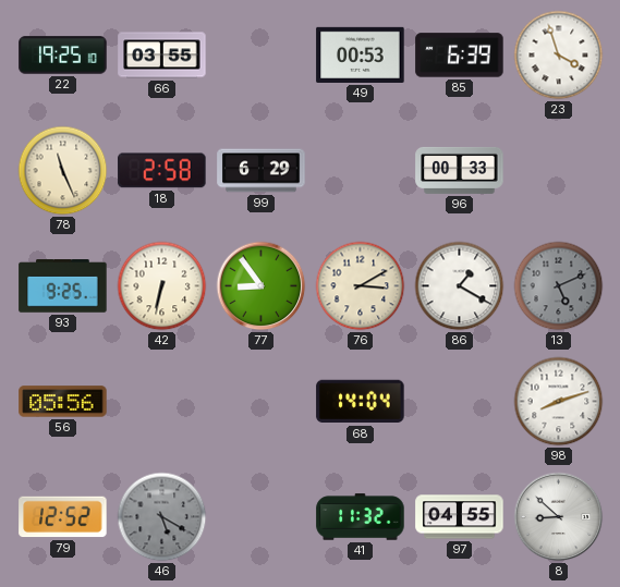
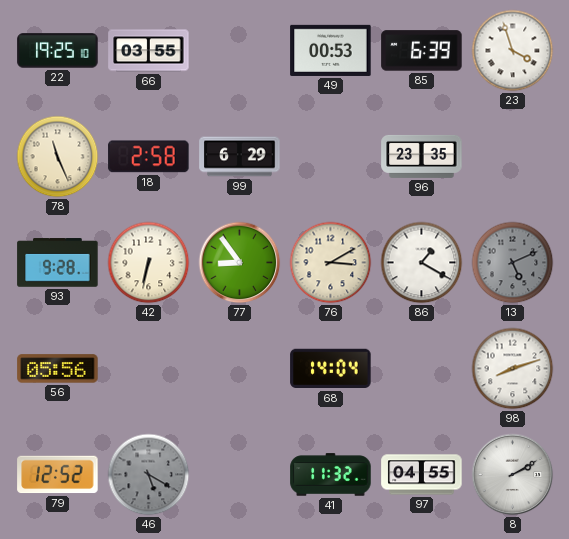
96: 00:33 -> 23:35
93: 9:25 -> 9:28
8: 8:52 -> 2:10
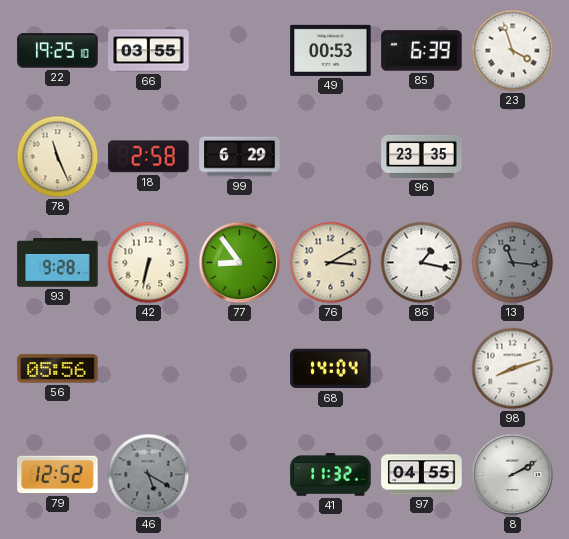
86: 1:20 -> 1:17
13: 5:11 -> 11:16
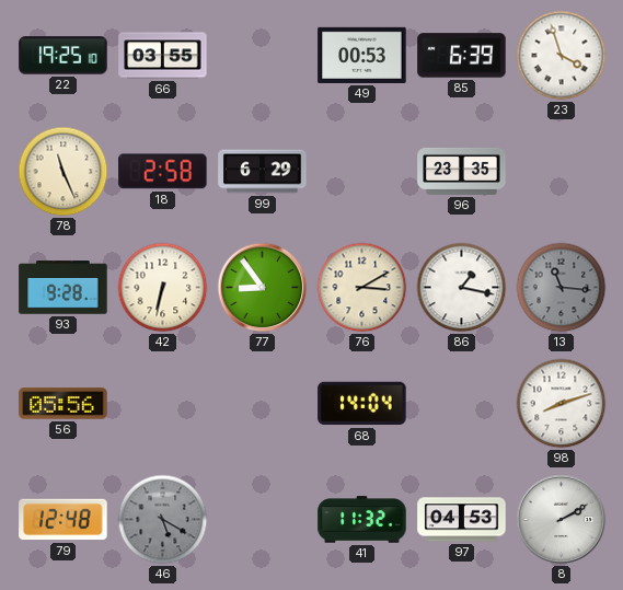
79: 12:52 -> 12:48
97: 04:55 -> 04:53
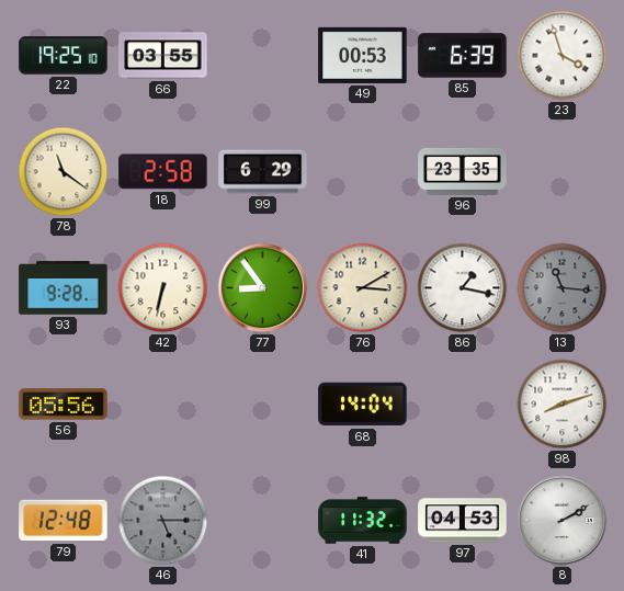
78: 11:26 -> 11:21
46: 5:20 -> 5:15
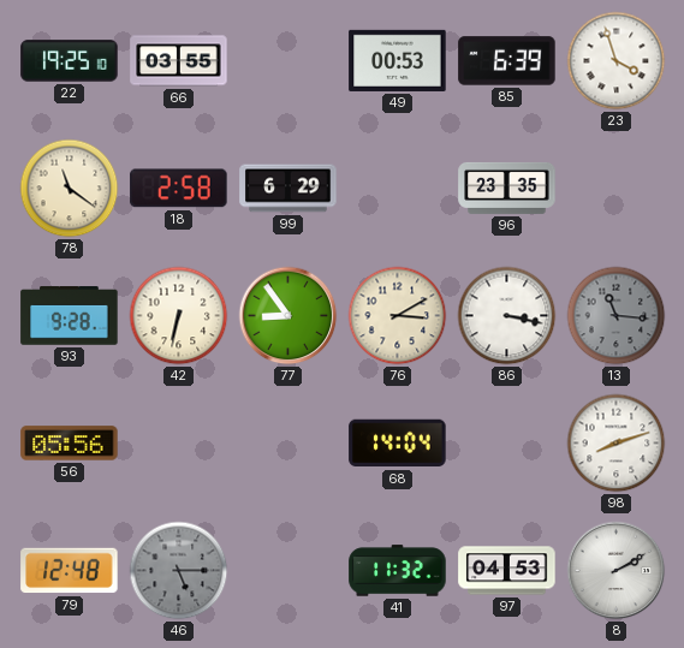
86: 1:17 -> 3:17
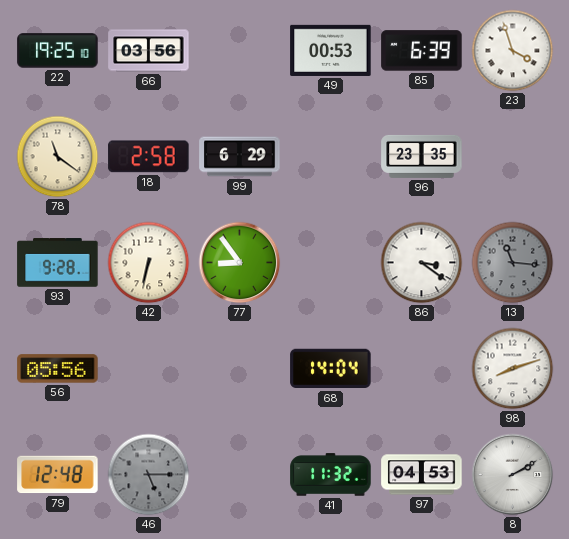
66: 03:55 -> 03:56
76: 3:10 -> none
86: 3:17 -> 3:21
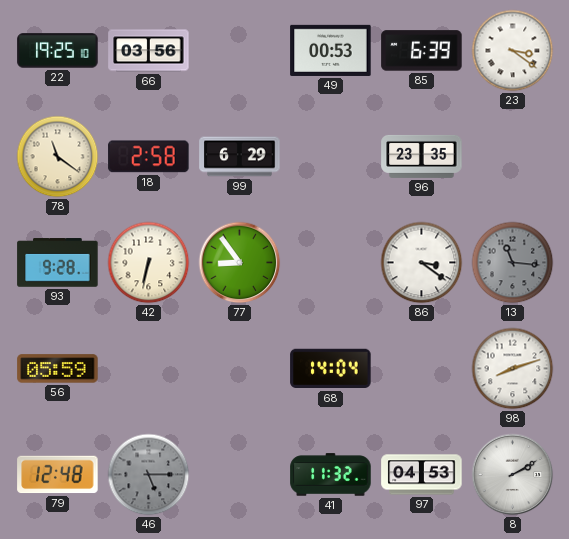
23: 3:57 -> 3:21
56: 05:56 -> 05:59
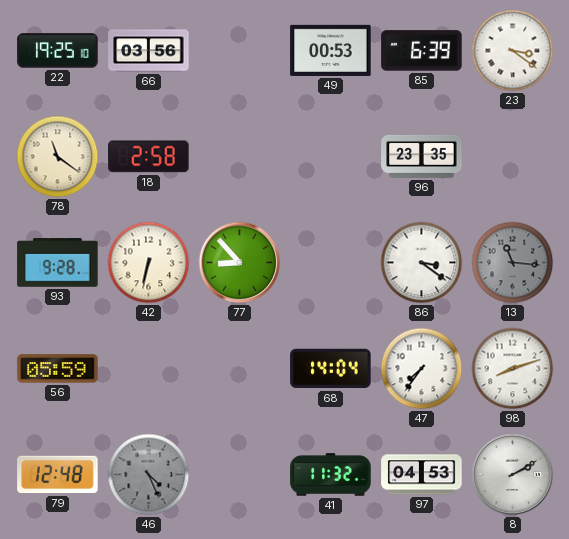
99: 6:29 -> none
77: 8:54 -> 8:53
47: none -> 7:36
46: 5:15 -> 4:26
